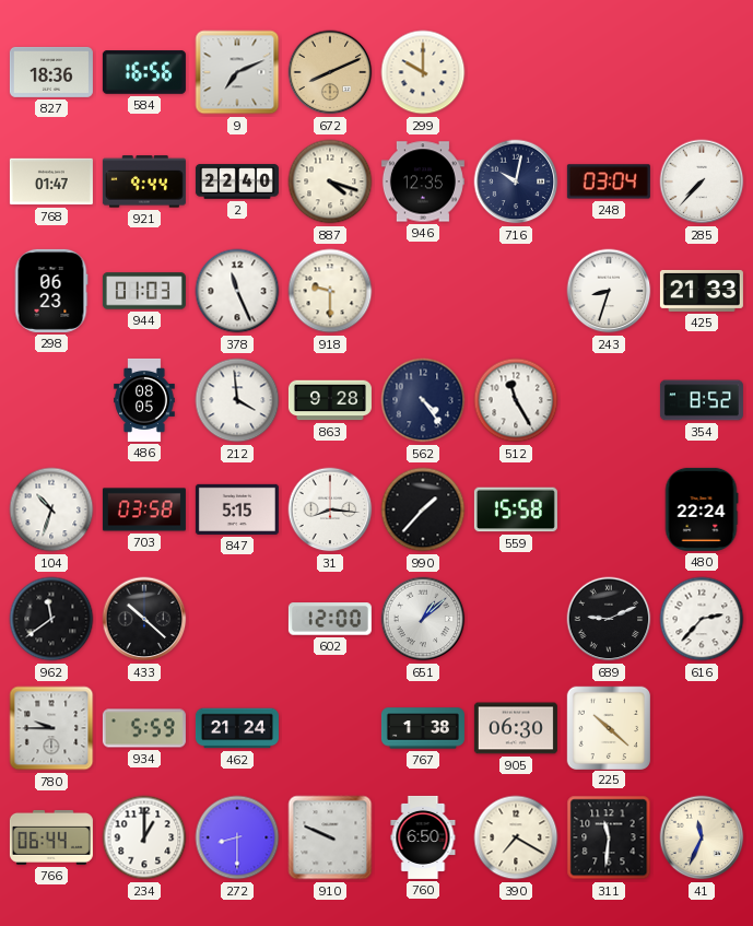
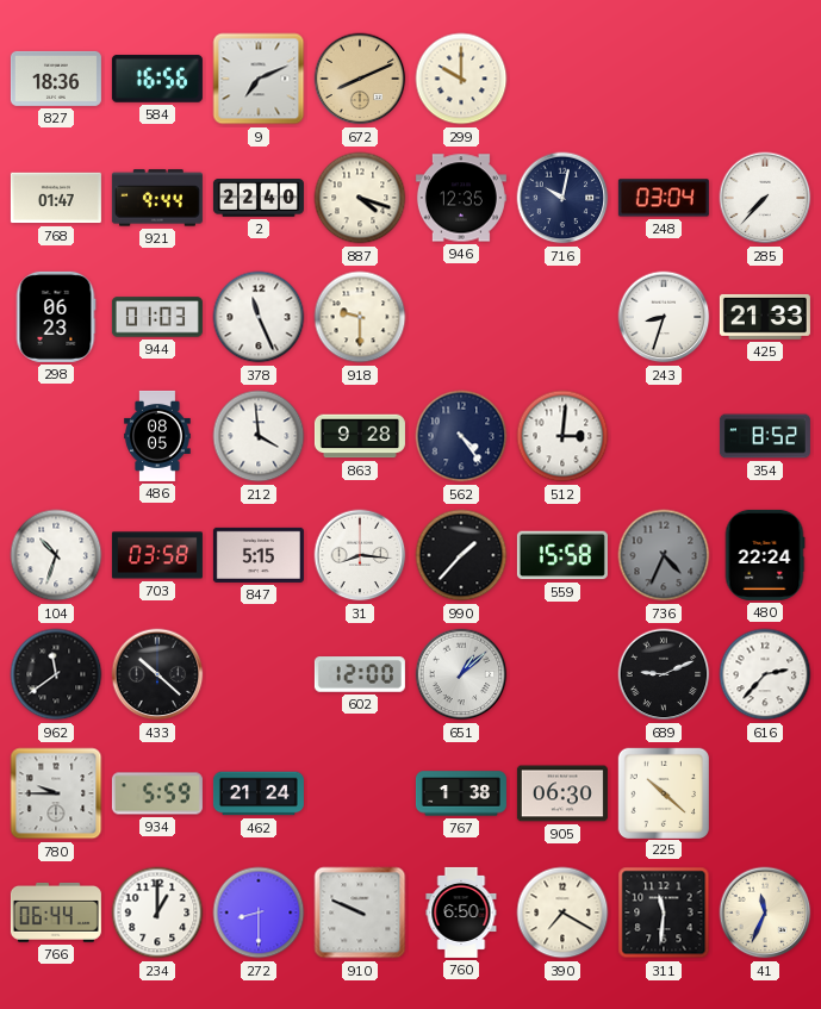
512: 11:25 -> 3:01
736: none -> 4:34
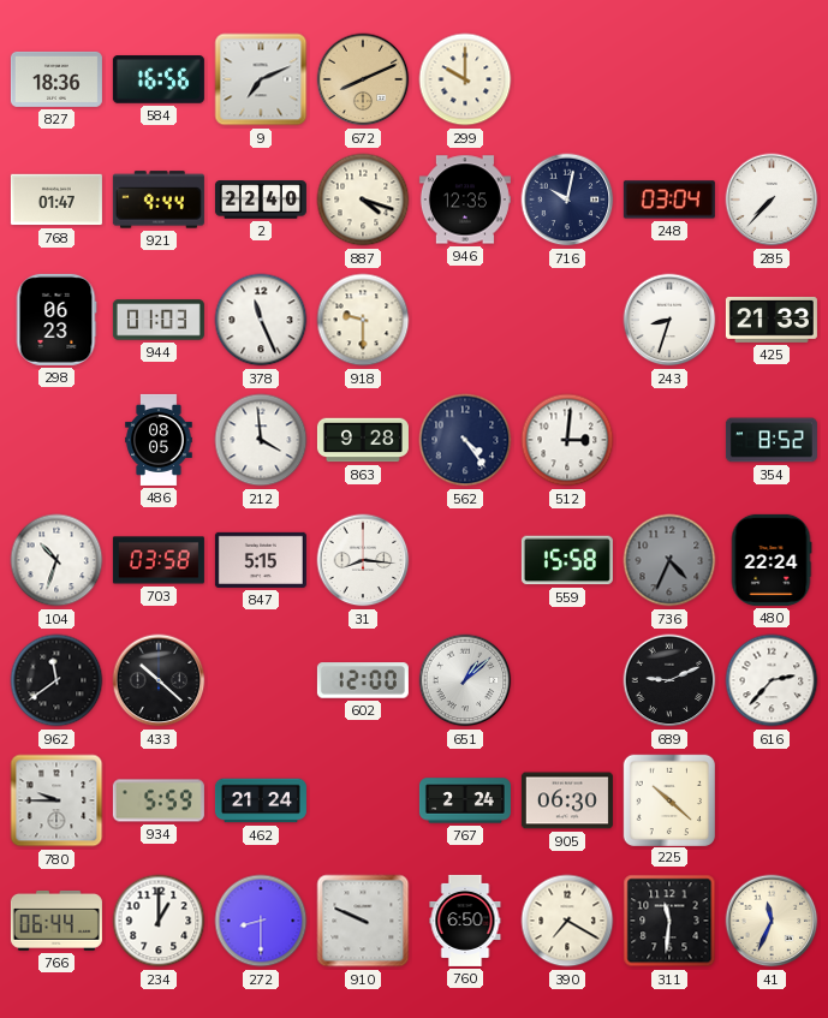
990: 1:37 -> none
767: 1:38 -> 2:24
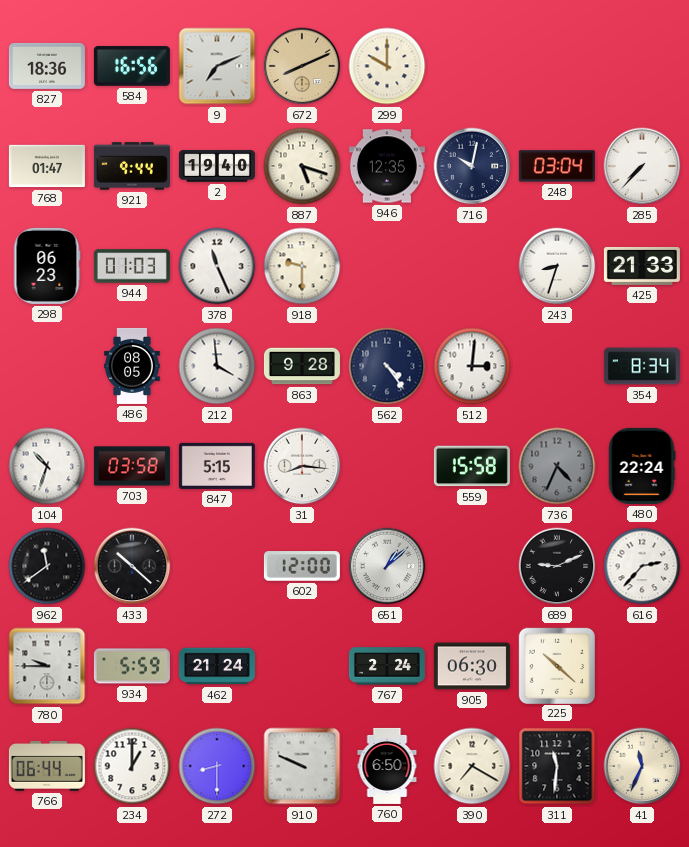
2: 22:40 -> 19:40
887: 4:18 -> 5:18
354: 8:52 -> 8:34
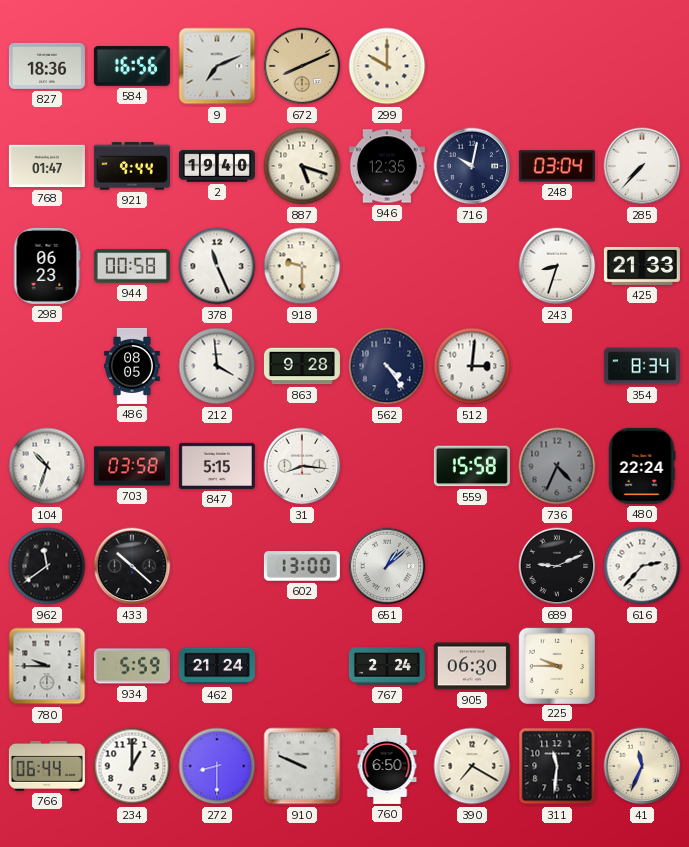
944: 01:03 -> 00:58
602: 12:00 -> 13:00
225: 10:22 -> 9:45
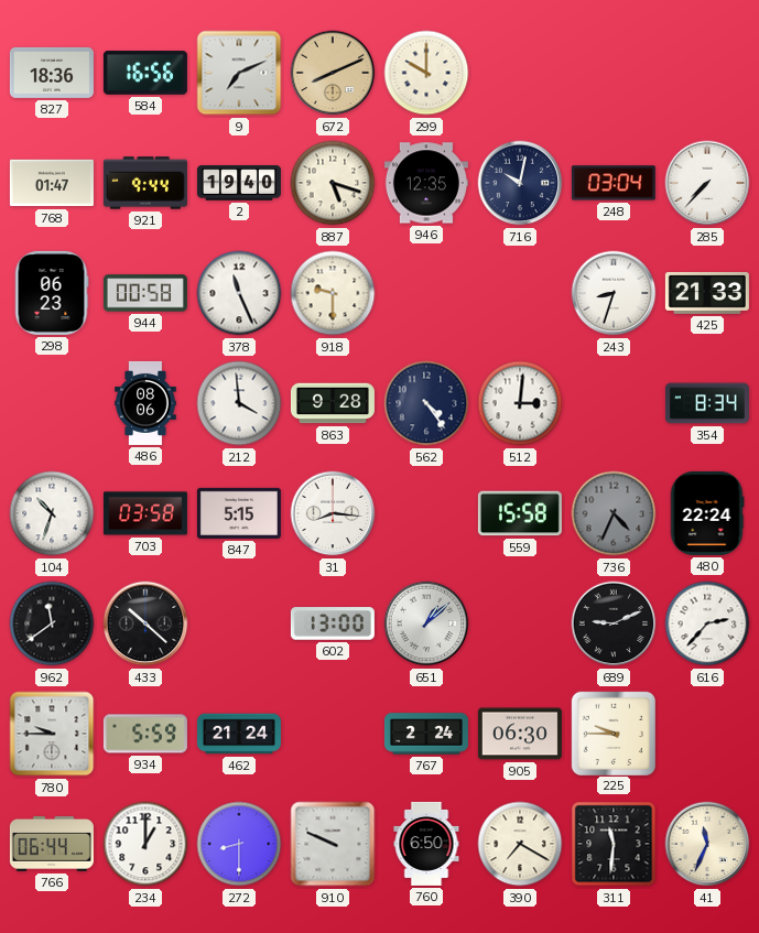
486: 08:05 -> 08:06
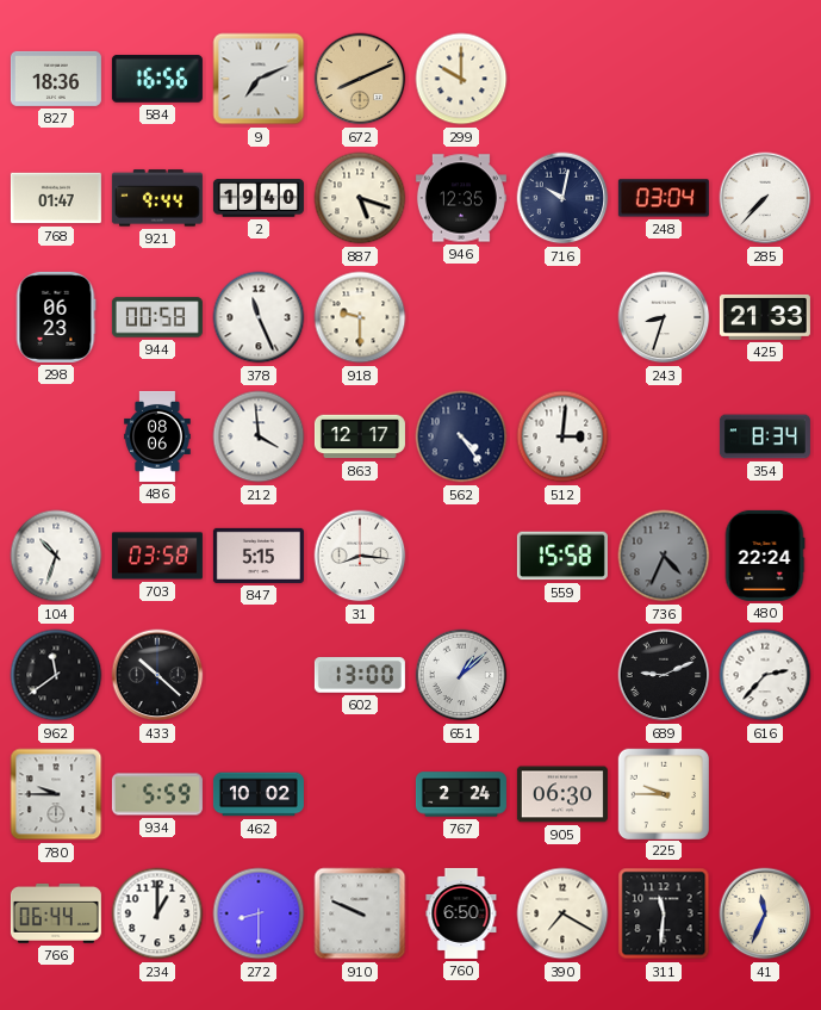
863: 9:28 -> 12:17
462: 21:24 -> 10:02
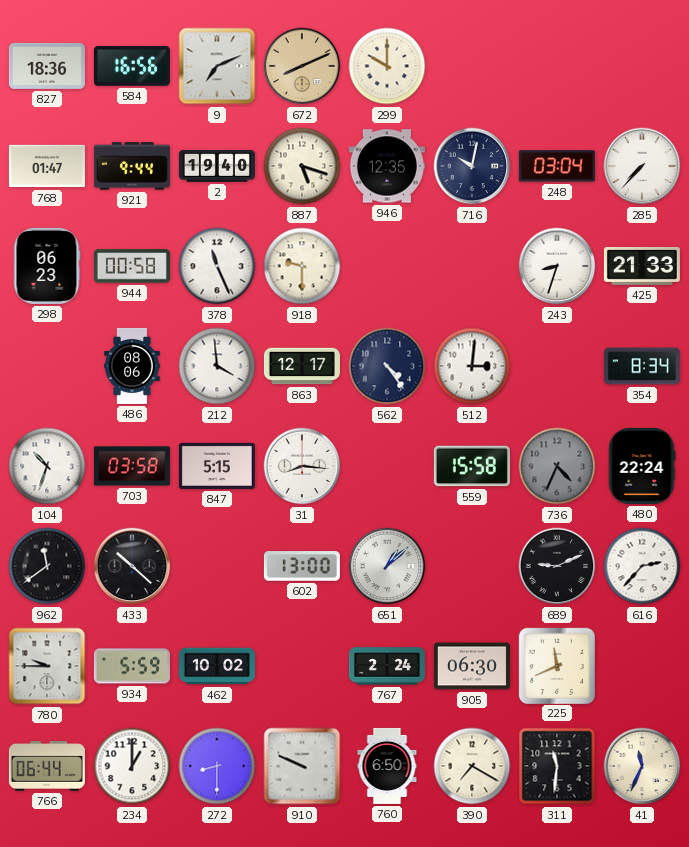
225: 9:45 -> 11:41
